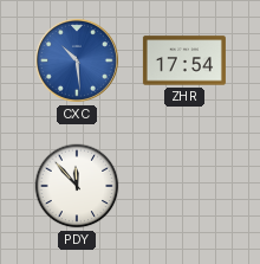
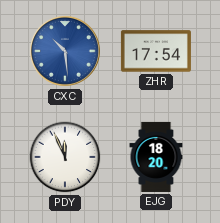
PDY: 11:53 -> 11:56
EJG: none -> 18:20
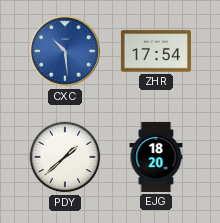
PDY: 11:56 -> 1:38
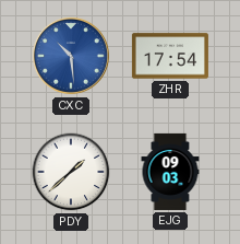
EJG: 18:20 -> 09:03
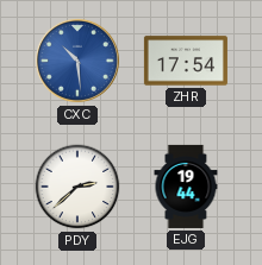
PDY: 1:38 -> 2:38
EJG: 09:03 -> 19:44
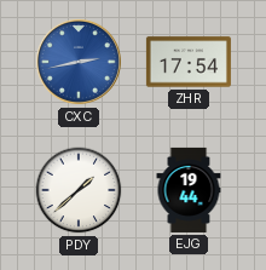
CXC: 10:29 -> 2:43
PDY: 2:38 -> 1:38
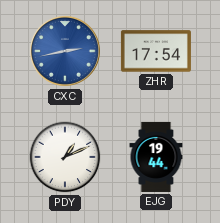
PDY: 1:38 -> 1:11
